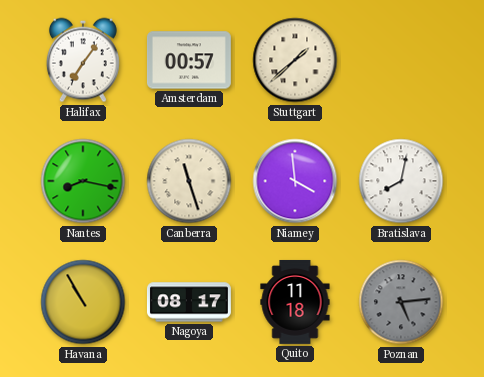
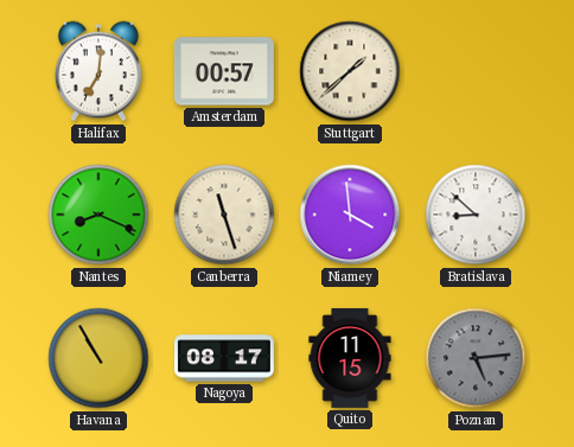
Halifax: 7:06 -> 7:01
Nantes: 8:17 -> 8:19
Bratislava: 8:02 -> 8:52
Quito: 11:18 -> 11:15
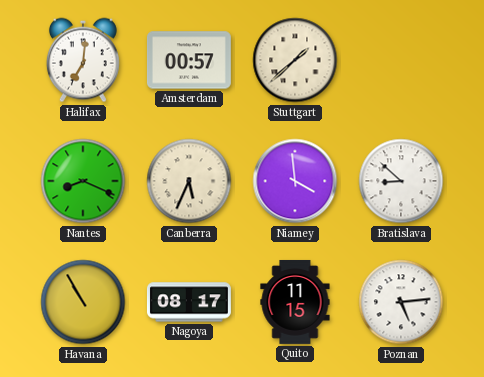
Canberra: 11:27 -> 5:34
Poznan dial: grey -> white
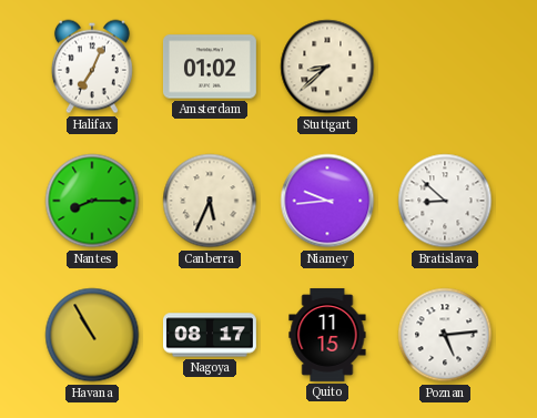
Halifax: 7:01 -> 7:04
Amsterdam: 00:57 -> 01:02
Stuttgart: 1:38 -> 8:38
Nantes: 8:19 -> 8:15
Niamey: 3:59 -> 9:44
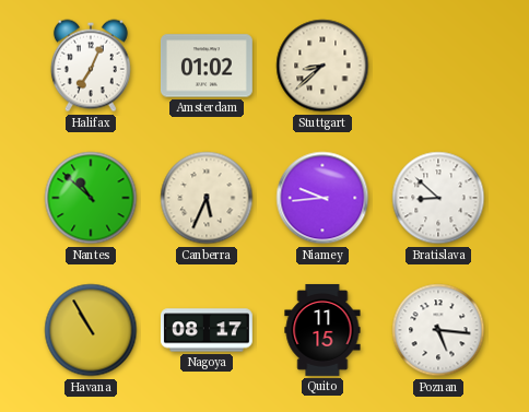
Nantes: 8:15 -> 10:52
Poznan: 5:14 -> 5:16
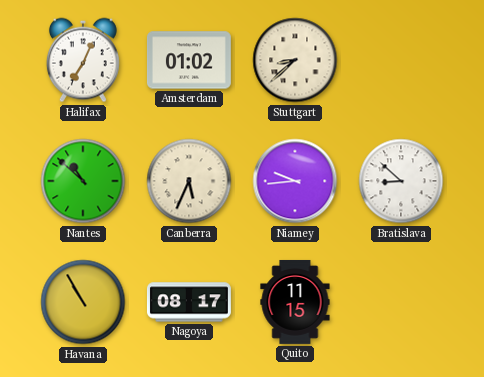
Poznan: 5:16 -> none
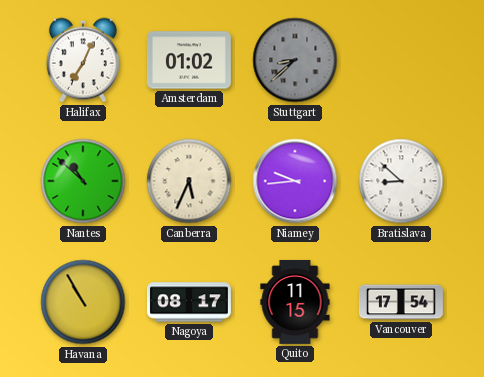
Stuttgart dial: cream -> grey
Vancouver: none -> 17:54
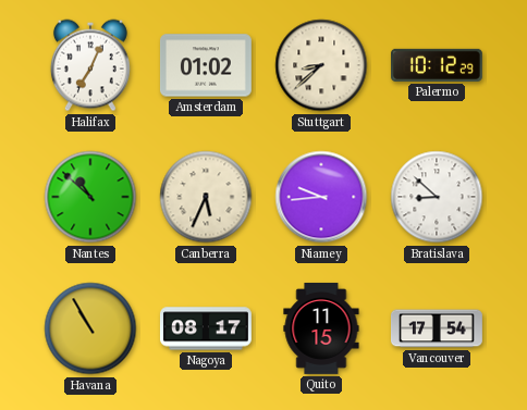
Stuttgart dial: grey -> cream
Palermo: none -> 10:12
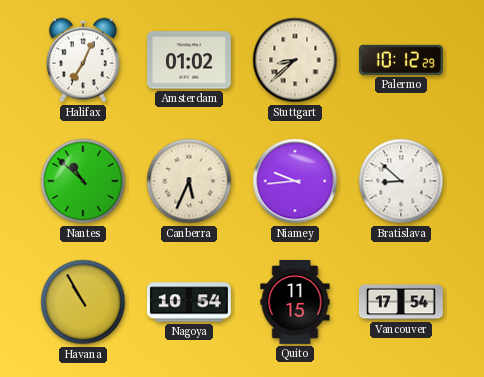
Nagoya: 08:17 -> 10:54
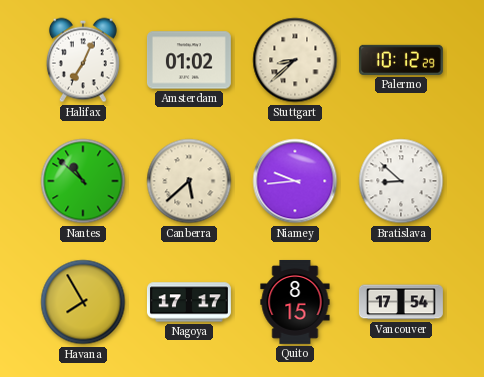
Canberra: 5:34 -> 5:38
Havana: 10:55 -> 7:55
Nagoya: 10:54 -> 17:17
Quito: 11:15 -> 8:15
